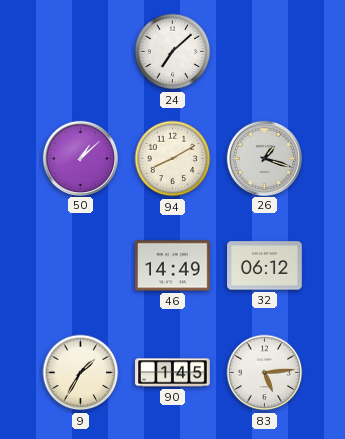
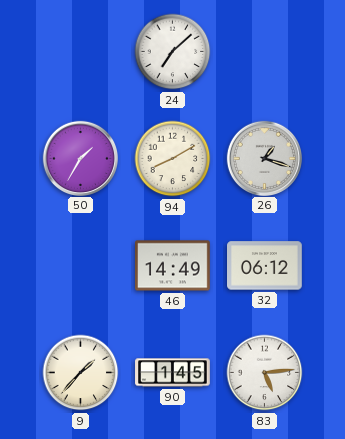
50: 1:08 -> 1:35
9: 1:35 -> 1:37
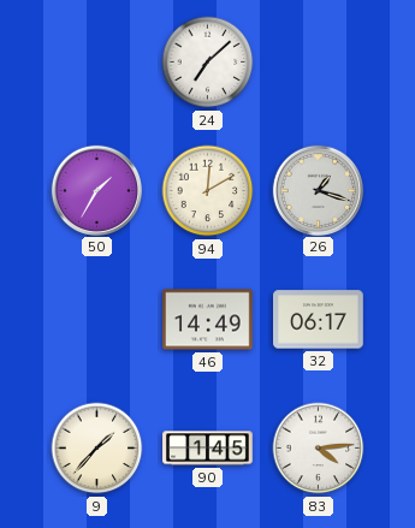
94: 8:10 -> 12:10
32: 06:12 -> 06:17
83: 5:14 -> 4:14
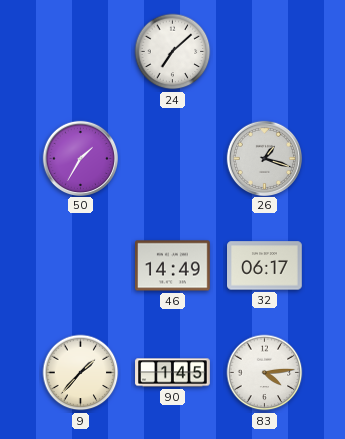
94: 12:10 -> none
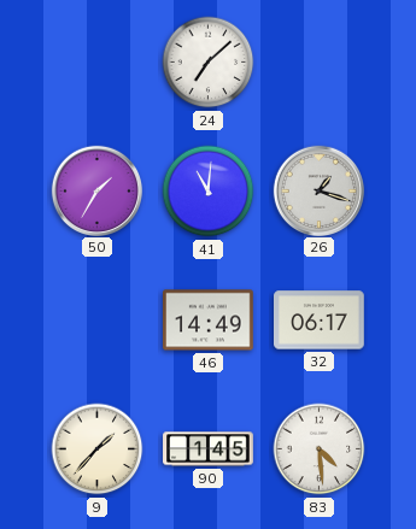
41: none -> 11:01
83: 4:14 -> 4:29
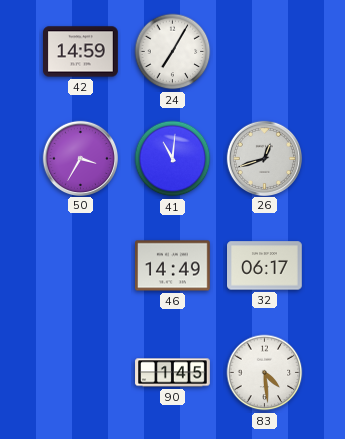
42: none -> 14:59
24: 7:08 -> 7:05
50: 1:35 -> 3:35
26: 1:18 -> 12:42
9: 1:37 -> none
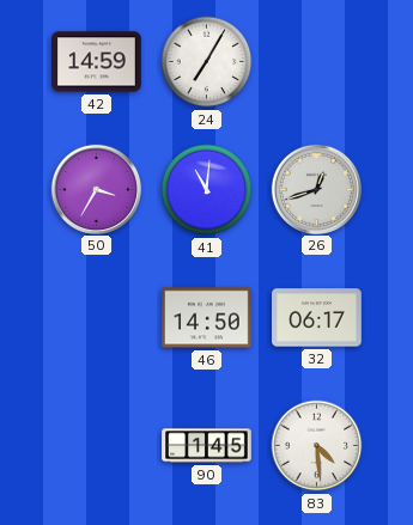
46: 14:49 -> 14:50
